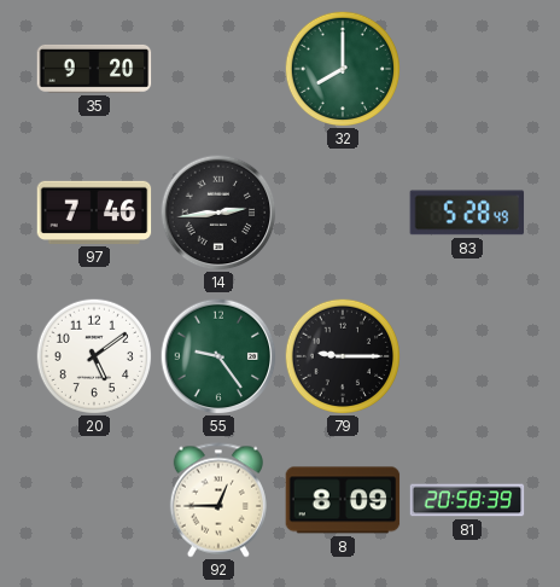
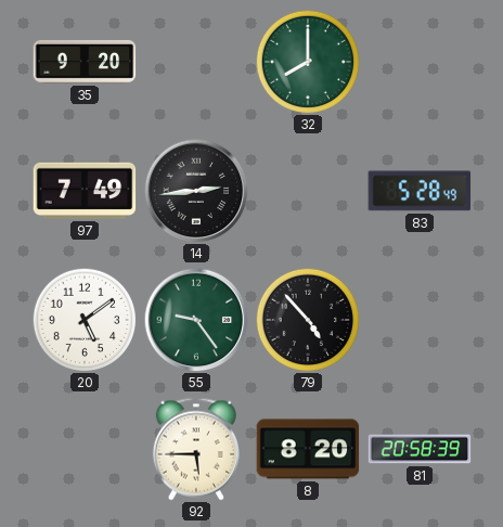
97: 7:46 -> 7:49
79: 9:15 -> 4:53
92: 12:45 -> 5:45
8: 8:09 -> 8:20
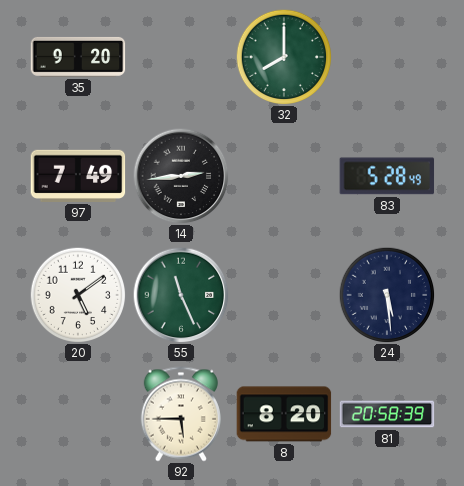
55: 9:24 -> 11:26
79: 4:53 -> none
24: none -> 5:29
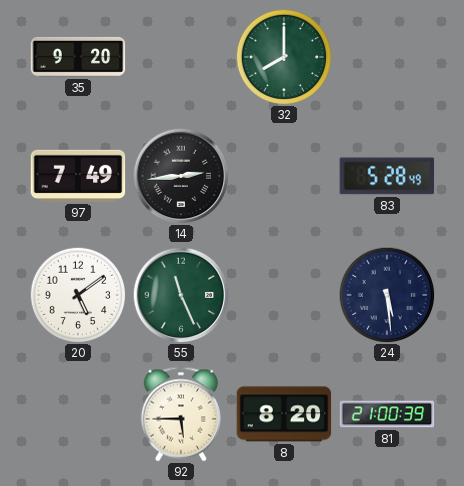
81: 20:58 -> 21:00
